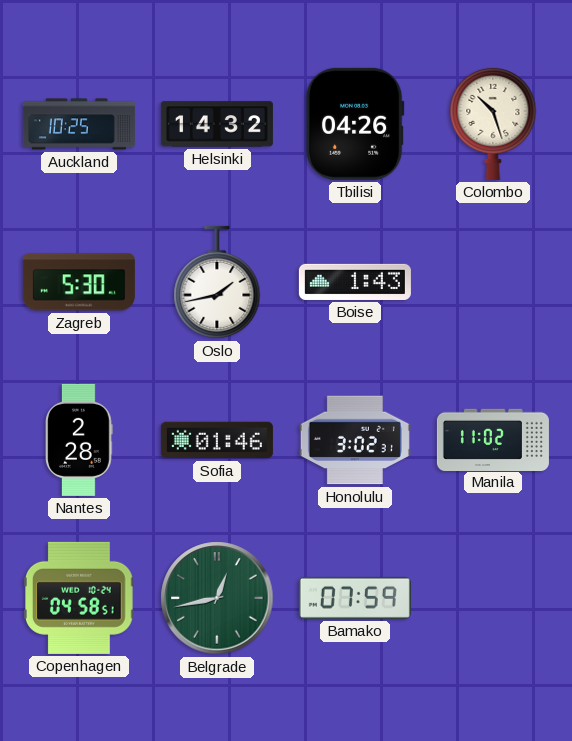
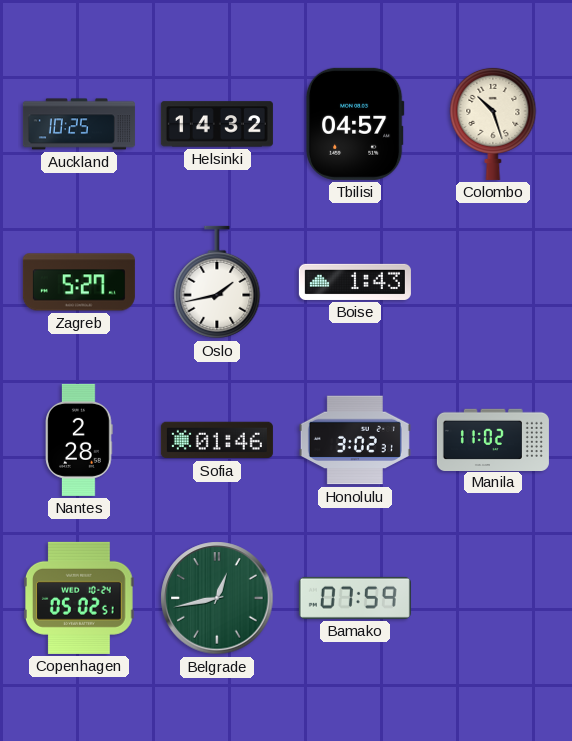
Tbilisi: 04:26 -> 04:57
Zagreb: 5:30 -> 5:27
Copenhagen: 04:58 -> 05:02
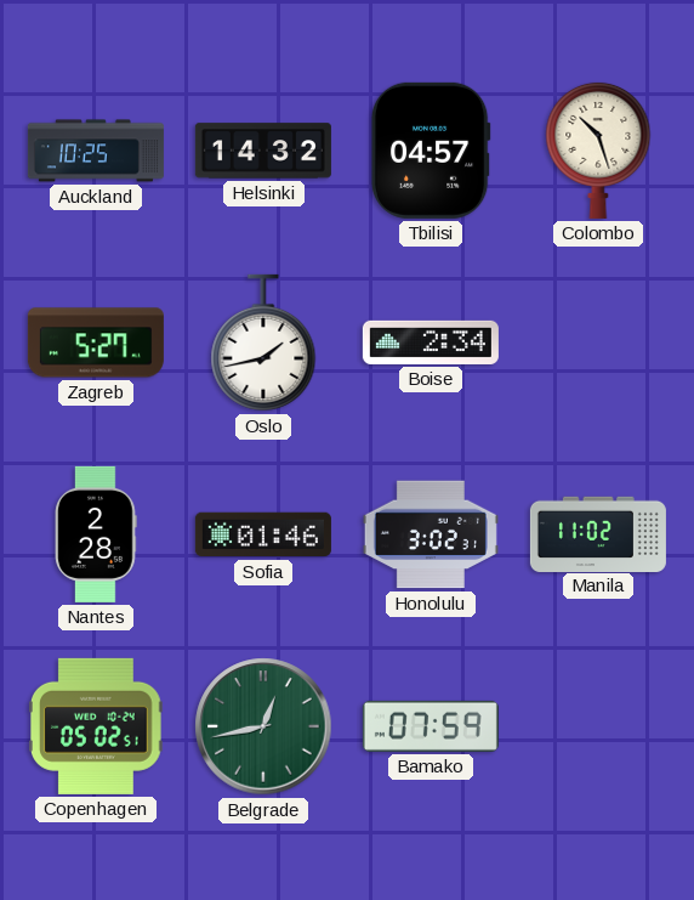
Boise: 1:43 -> 2:34
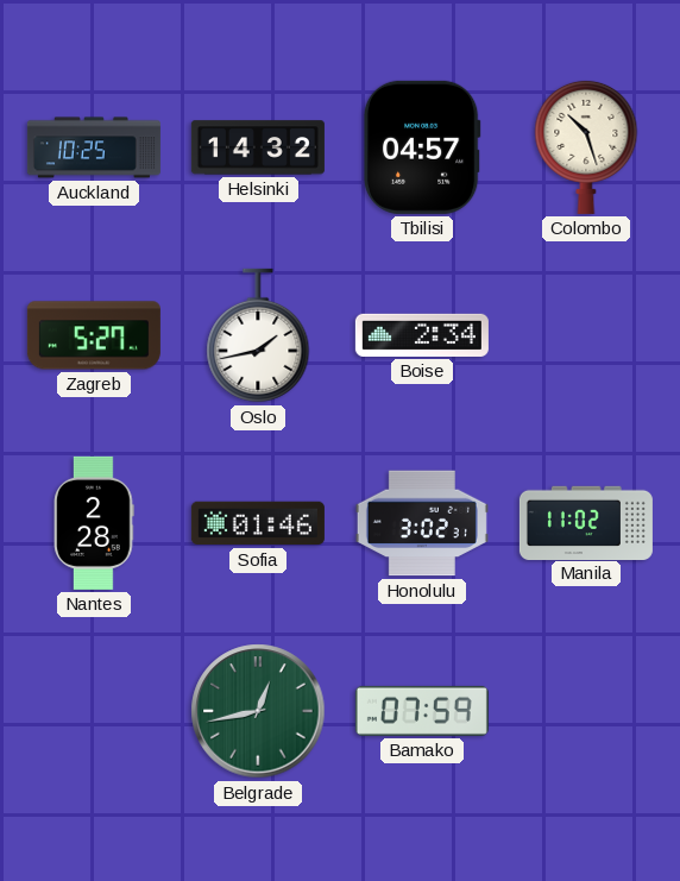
Copenhagen: 05:02 -> none
